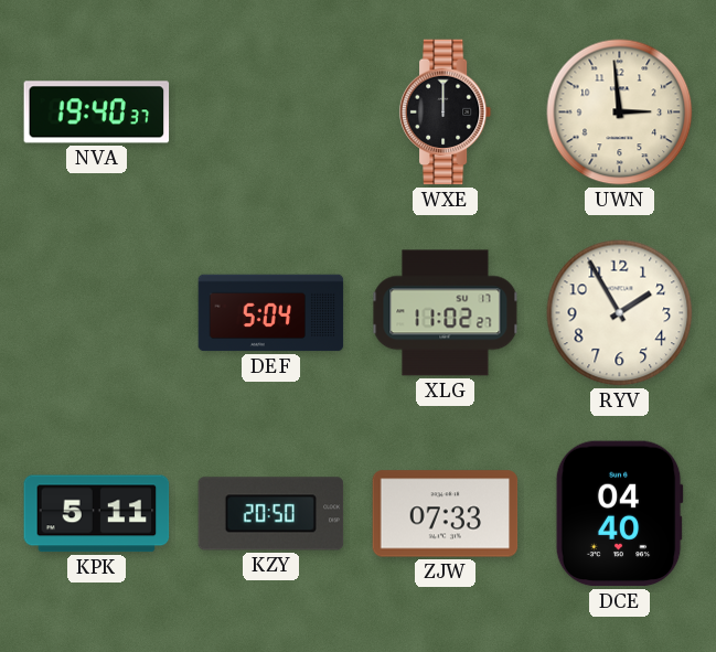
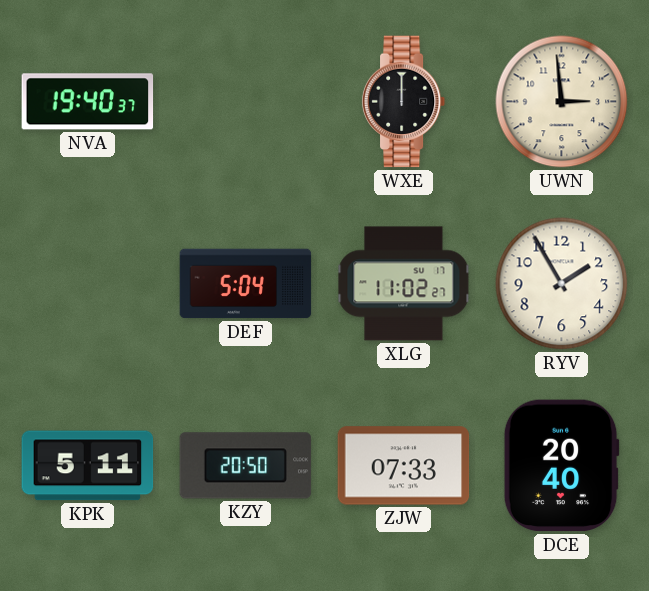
DCE: 04:40 -> 20:40
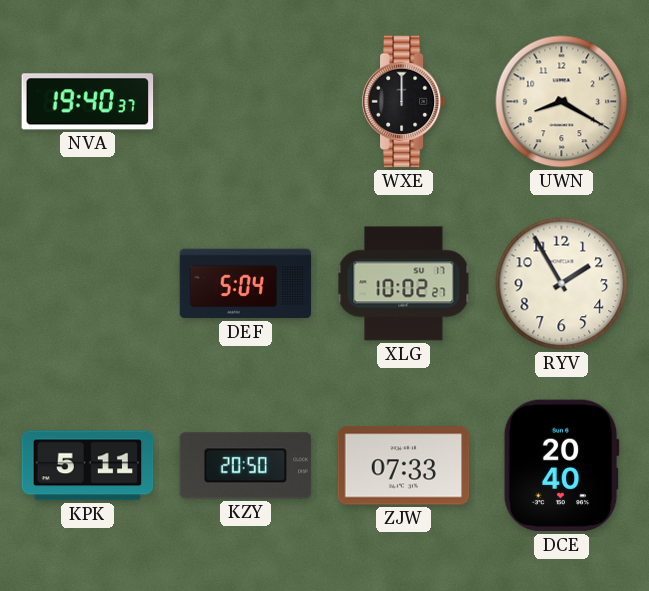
UWN: 2:59 -> 8:20
XLG: 11:02 -> 10:02
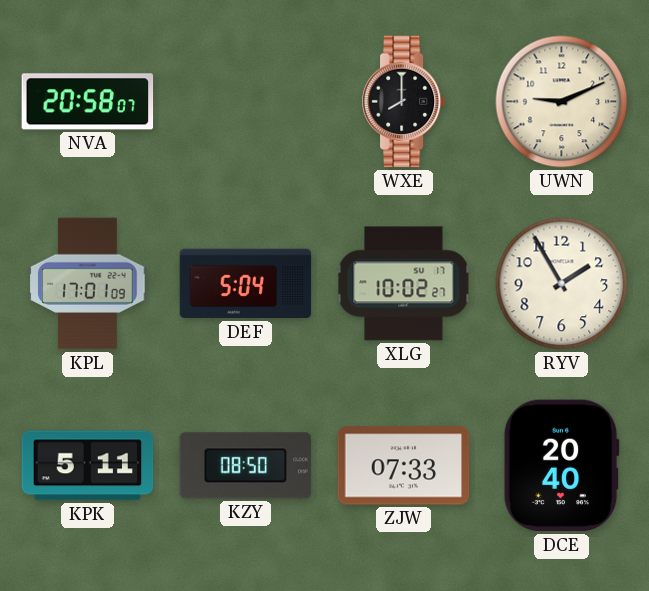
NVA: 19:40 -> 20:58
WXE: 12:00 -> 8:00
UWN: 8:20 -> 9:11
KPL: none -> 17:01
KZY: 20:50 -> 08:50
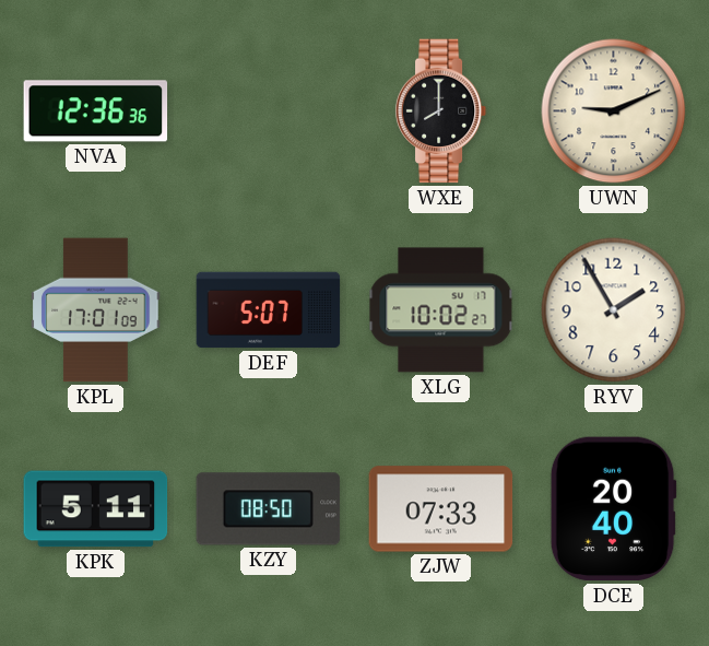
NVA: 20:58 -> 12:36
DEF: 5:04 -> 5:07
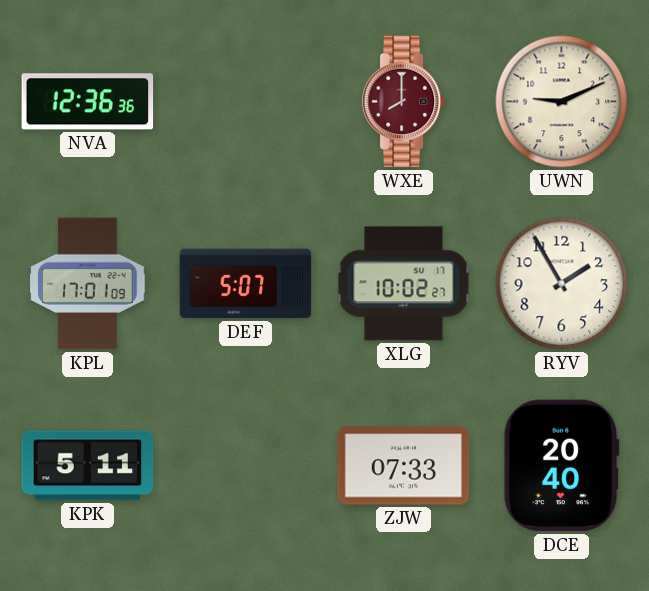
WXE dial: black -> burgundy
KZY: 08:50 -> none
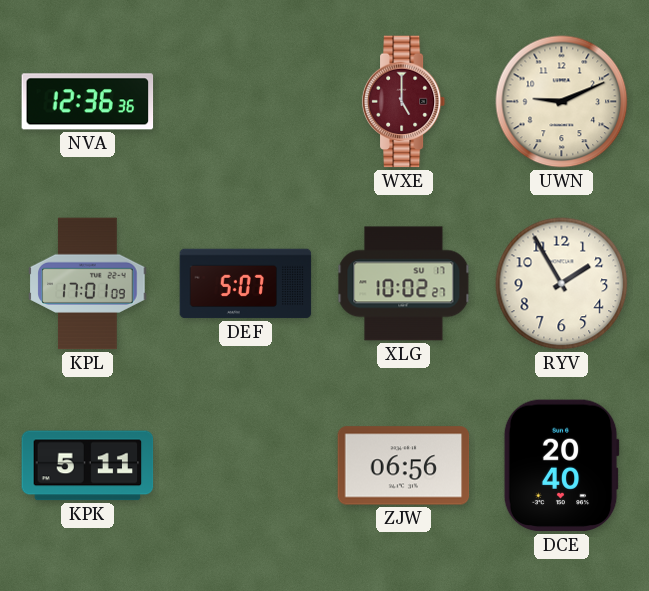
WXE: 8:00 -> 5:00
ZJW: 07:33 -> 06:56
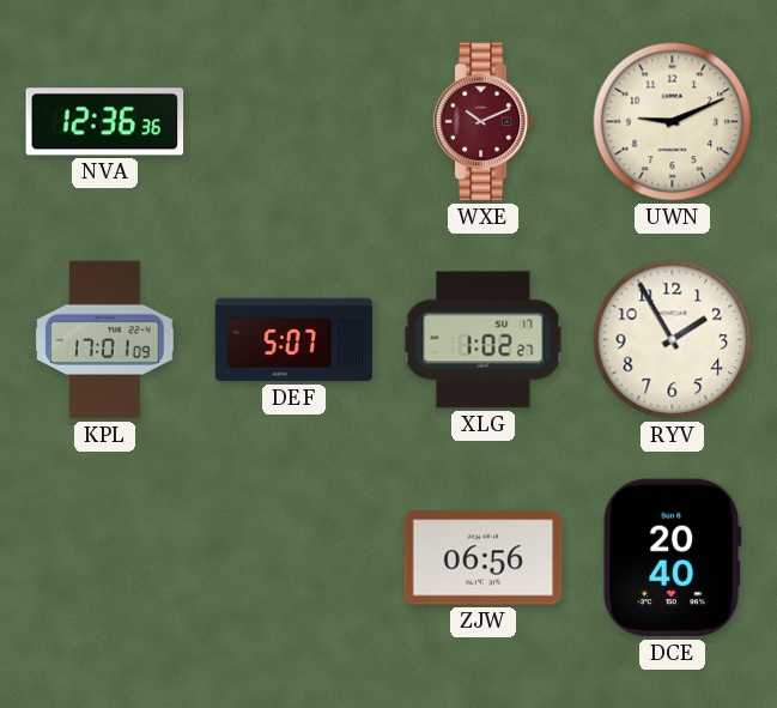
WXE: 5:00 -> 10:11
XLG: 10:02 -> 1:02
KPK: 5:11 -> none
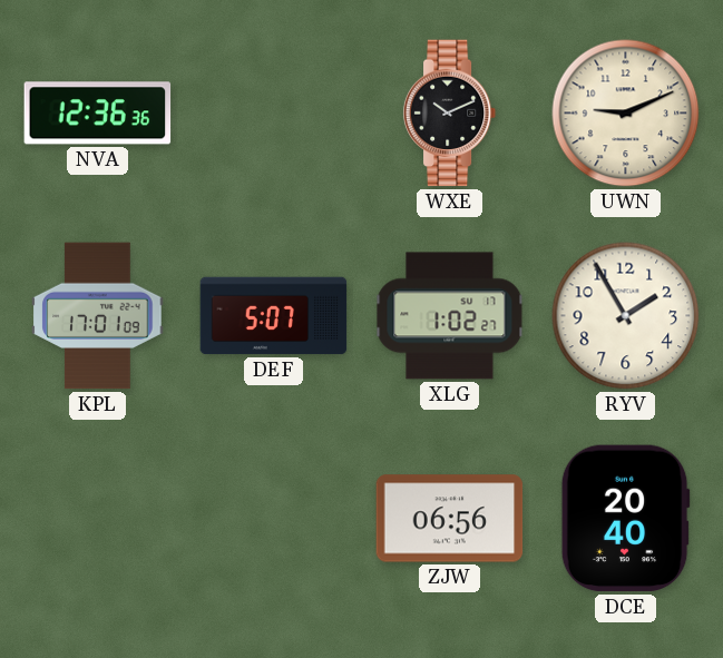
WXE dial: burgundy -> black
